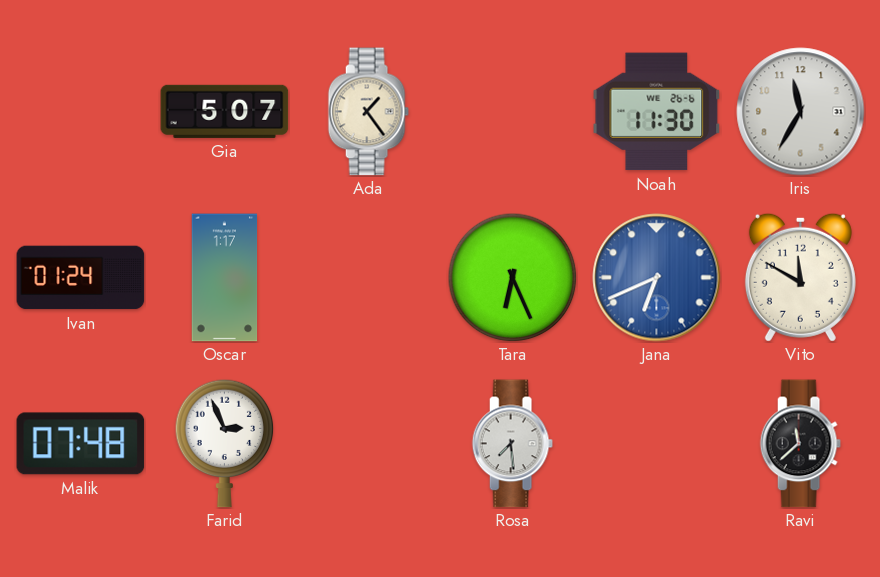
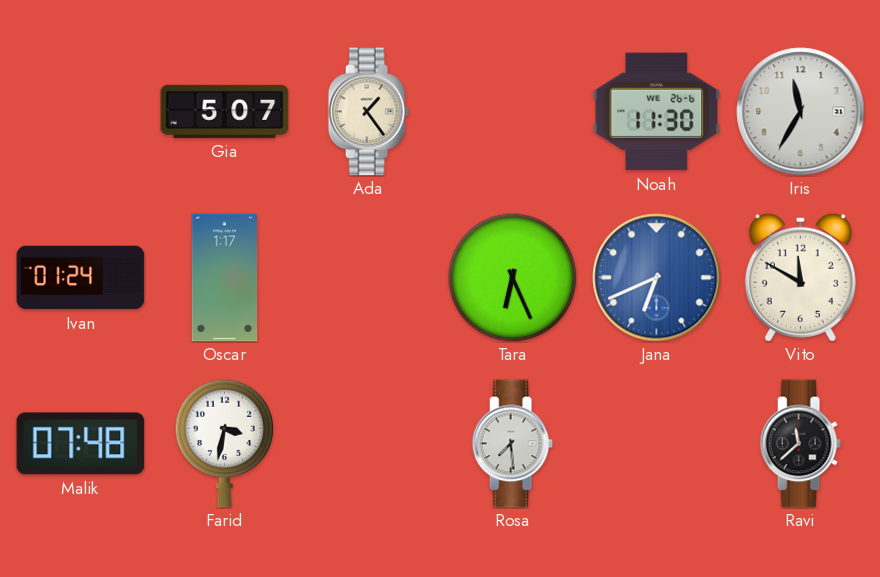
Farid: 2:56 -> 3:32
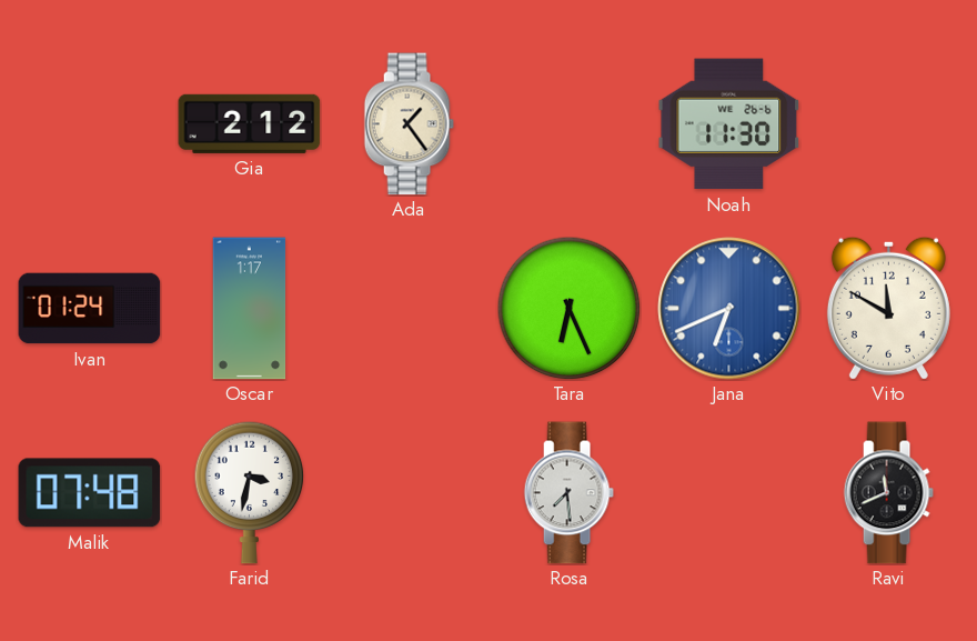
Gia: 5:07 -> 2:12
Iris: 11:35 -> none
Ravi: 11:38 -> 11:41
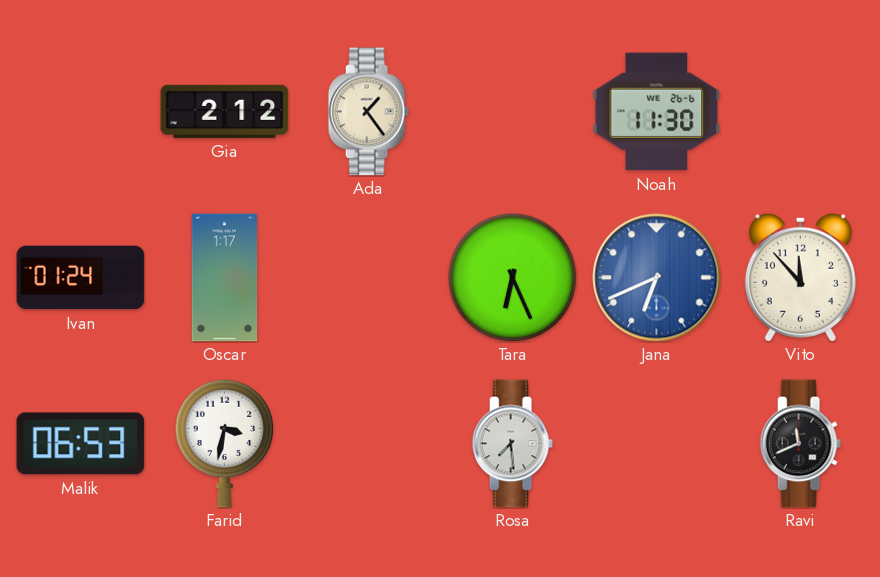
Vito: 11:50 -> 11:53
Malik: 07:48 -> 06:53
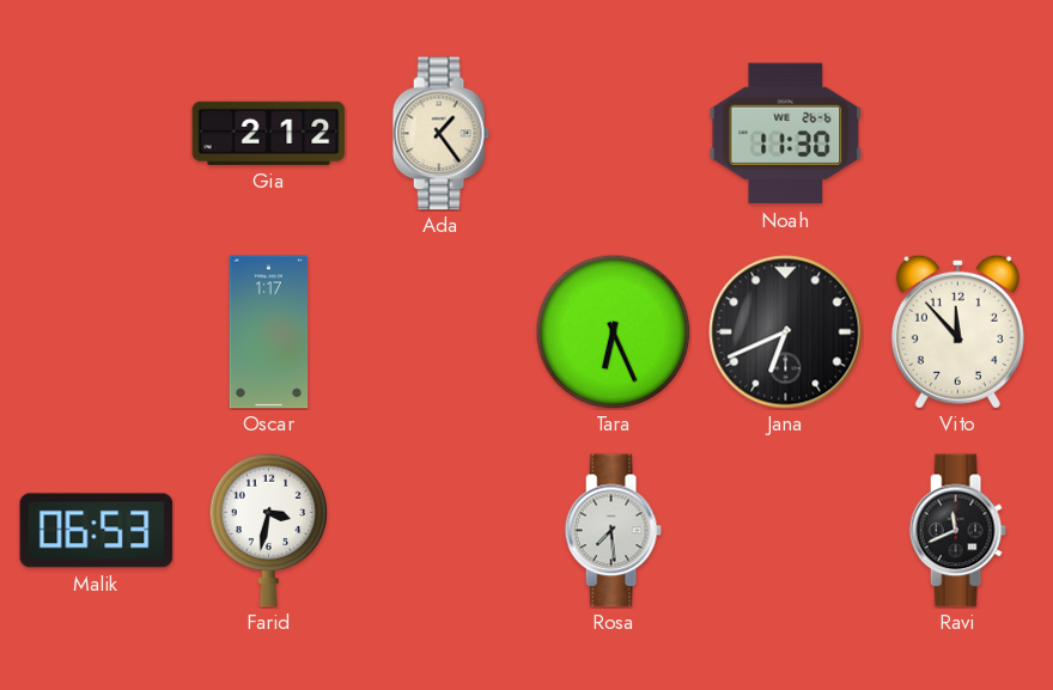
Ivan: 01:24 -> none
Jana dial: blue -> black
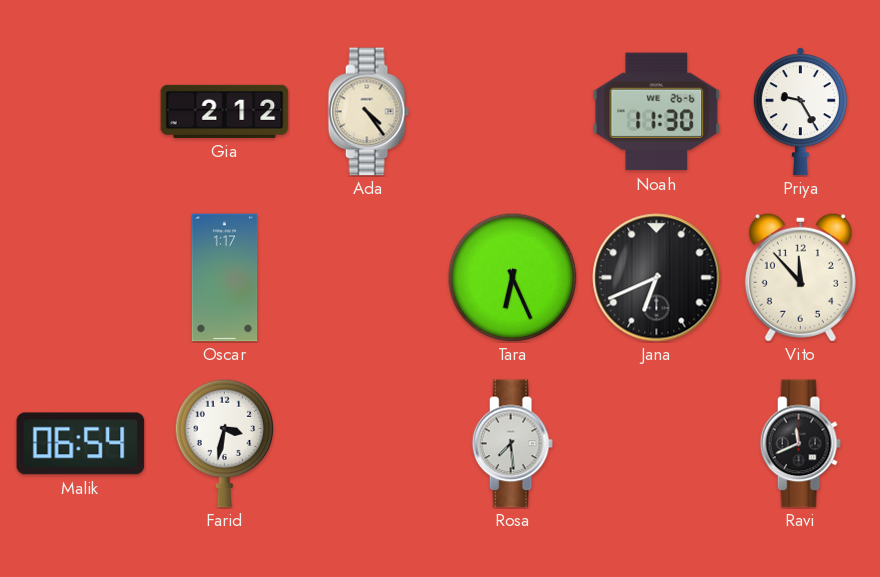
Ada: 1:24 -> 4:24
Priya: none -> 9:25
Malik: 06:53 -> 06:54
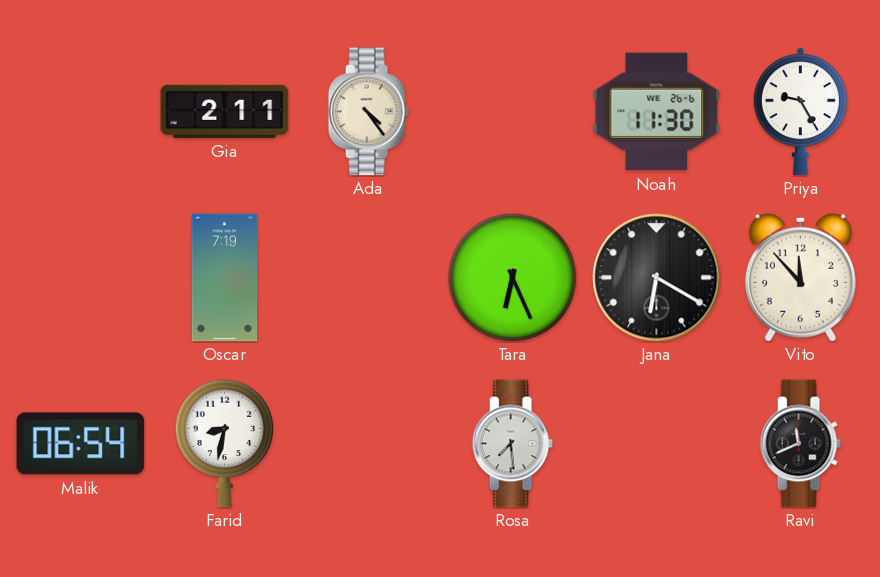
Gia: 2:12 -> 2:11
Oscar: 1:17 -> 7:19
Jana: 6:41 -> 6:20
Farid: 3:32 -> 8:32
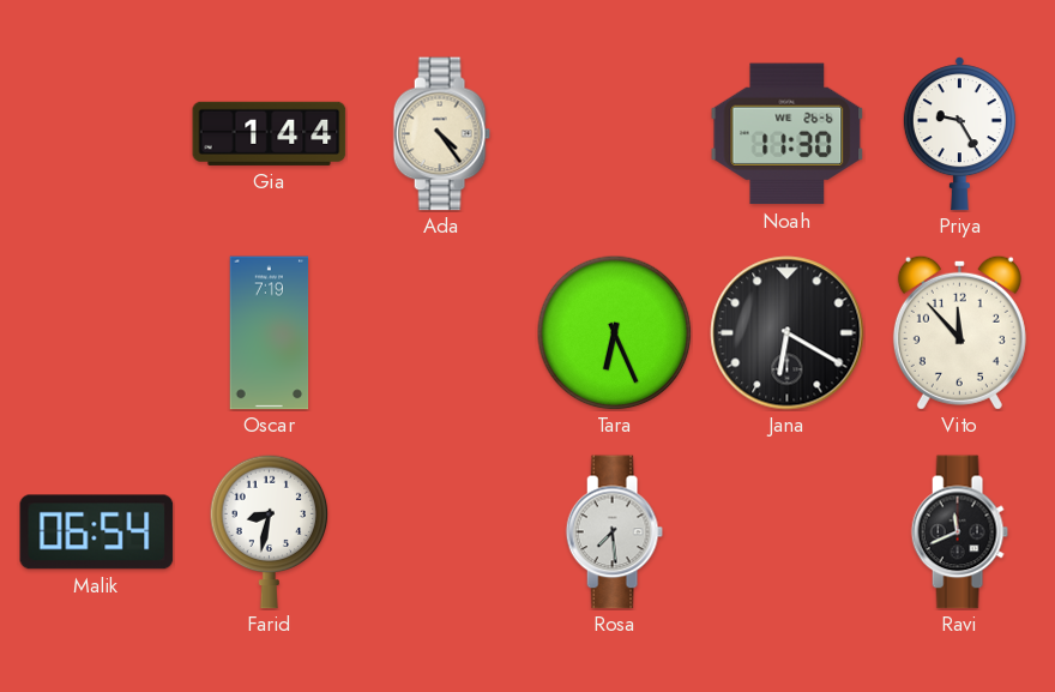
Gia: 2:11 -> 1:44
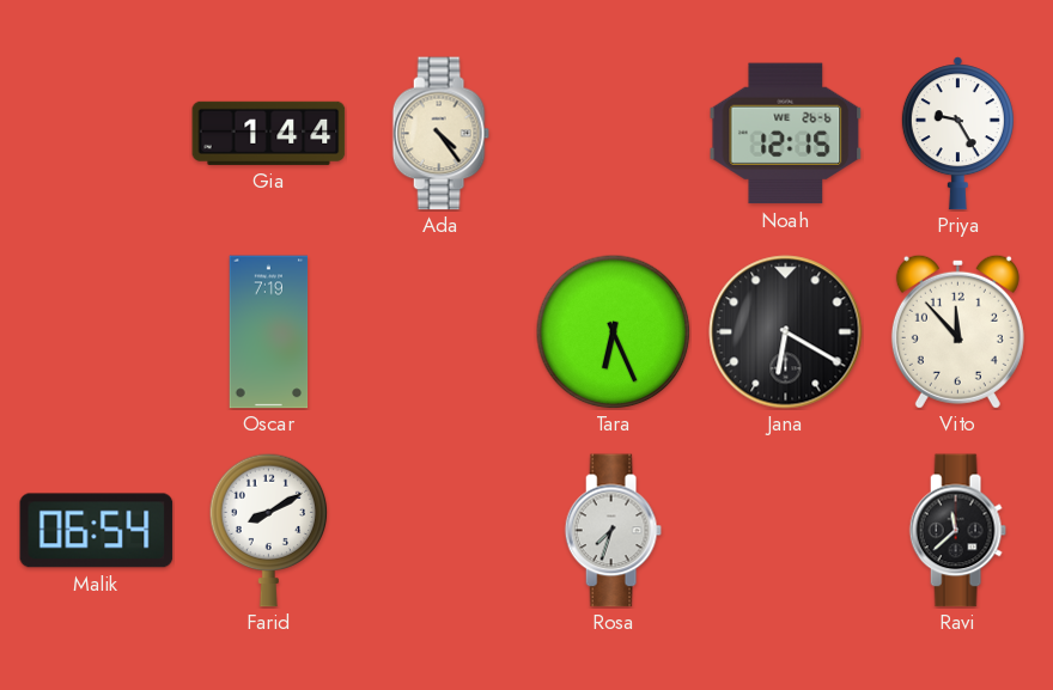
Noah: 11:30 -> 12:15
Farid: 8:32 -> 8:10
Rosa: 7:29 -> 7:33
Ravi: 11:41 -> 11:38
